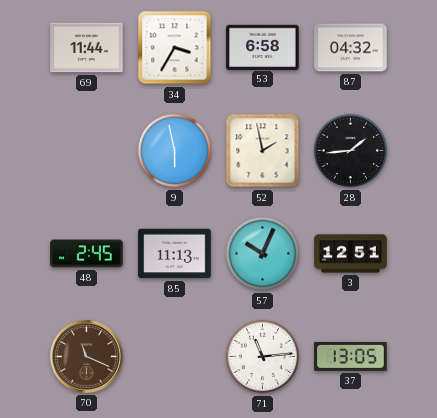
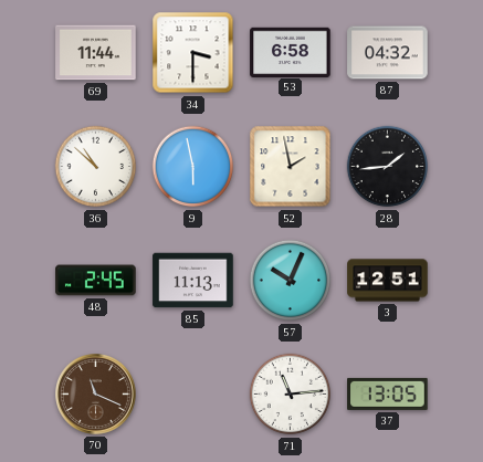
34: 3:35 -> 3:30
36: none -> 10:52
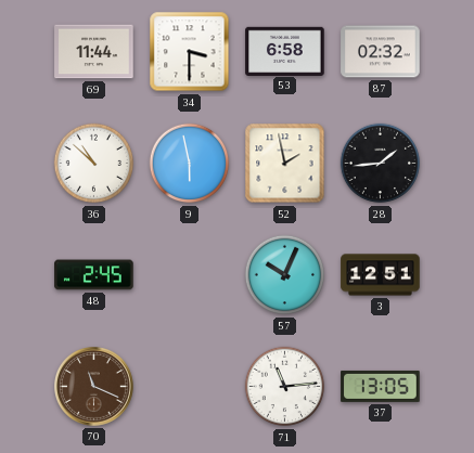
87: 04:32 -> 02:32
85: 11:13 -> none
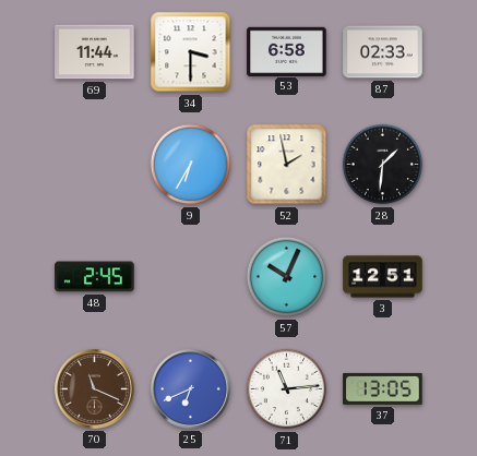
87: 02:32 -> 02:33
36: 10:52 -> none
9: 5:58 -> 6:35
28: 1:44 -> 1:31
25: none -> 6:41
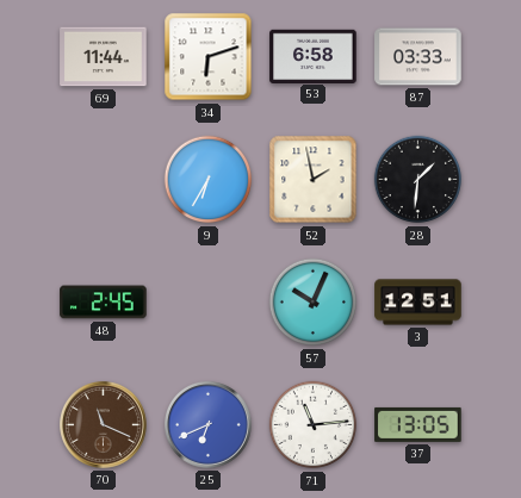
34: 3:30 -> 6:12
87: 02:33 -> 03:33
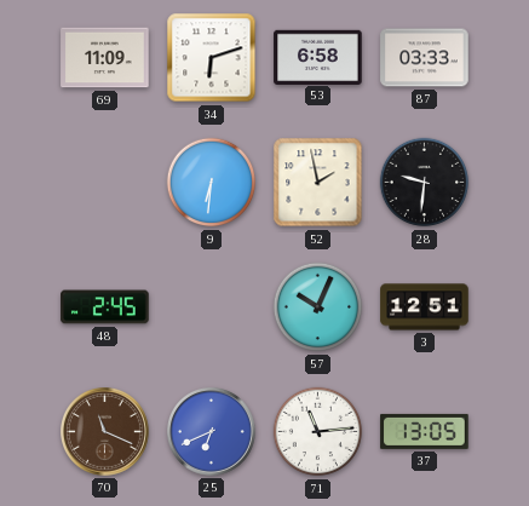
69: 11:44 -> 11:09
9: 6:35 -> 6:31
28: 1:31 -> 9:31
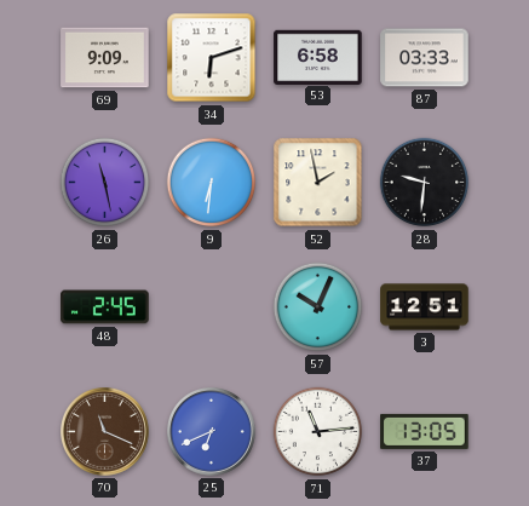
69: 11:09 -> 9:09
26: none -> 11:28
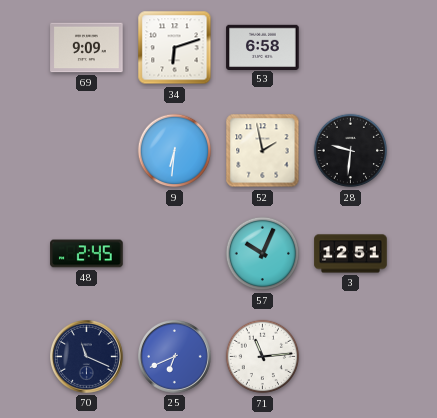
87: 03:33 -> none
26: 11:28 -> none
70 dial: brown -> navy
37: 13:05 -> none
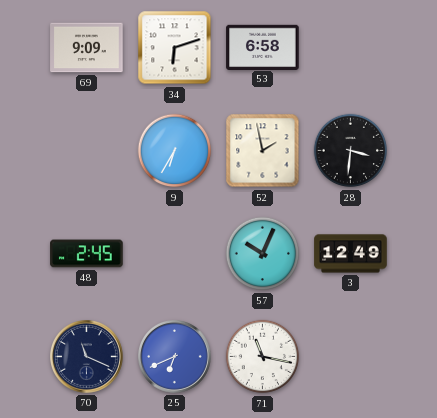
9: 6:31 -> 6:35
28: 9:31 -> 3:31
3: 12:51 -> 12:49
71: 11:14 -> 11:17
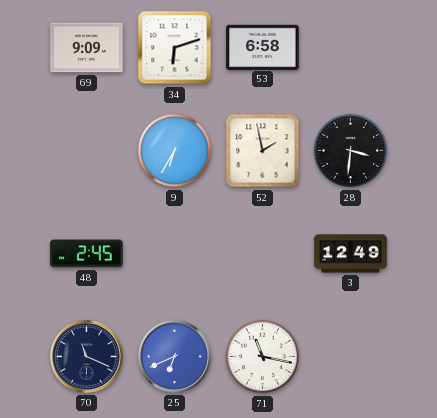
57: 10:04 -> none
